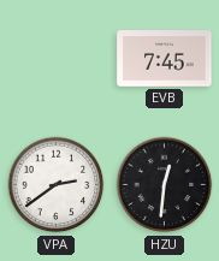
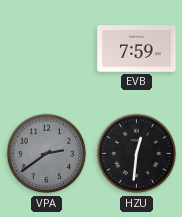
EVB: 7:45 -> 7:59
VPA dial: white -> grey
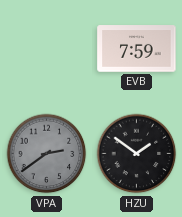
HZU: 12:31 -> 1:51
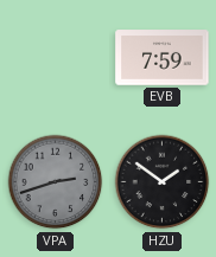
VPA: 2:39 -> 2:42
